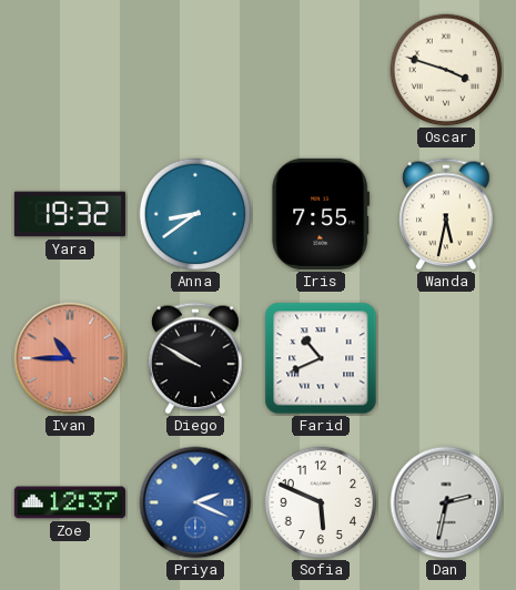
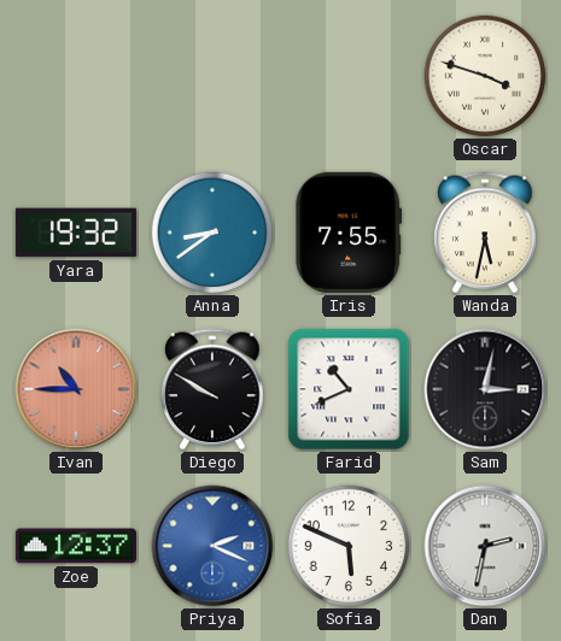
Sam: none -> 3:02
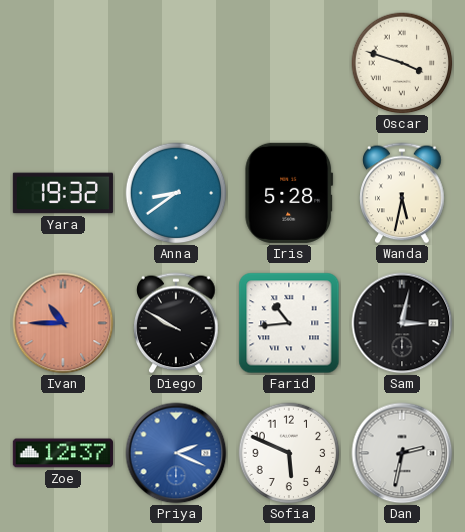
Iris: 7:55 -> 5:28
Farid: 10:41 -> 10:44
